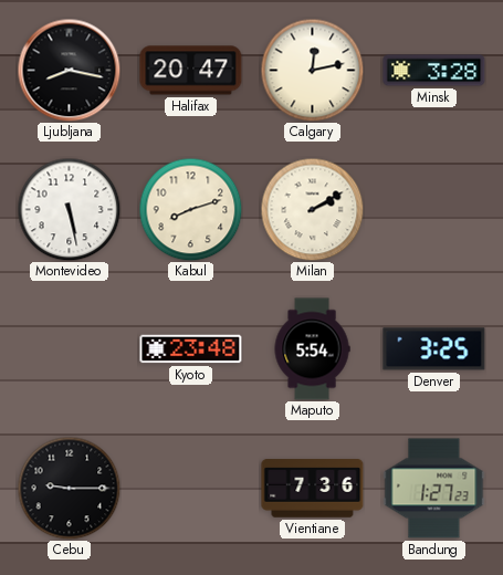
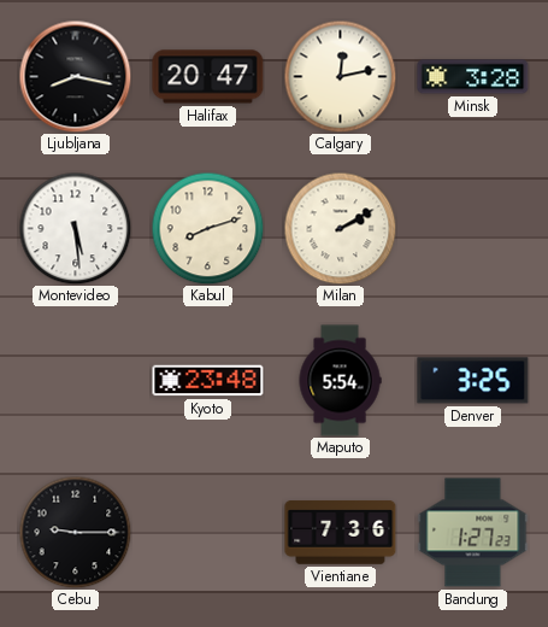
Montevideo: 5:28 -> 5:29
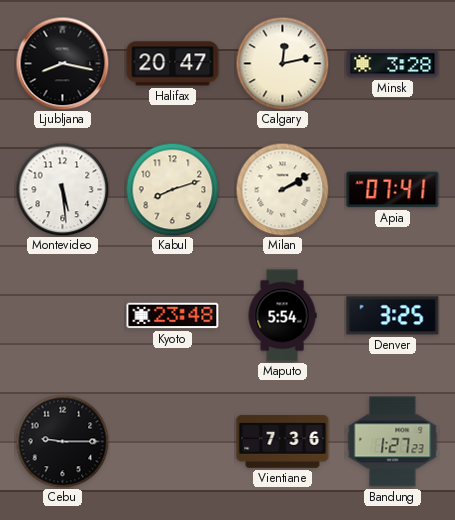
Apia: none -> 07:41
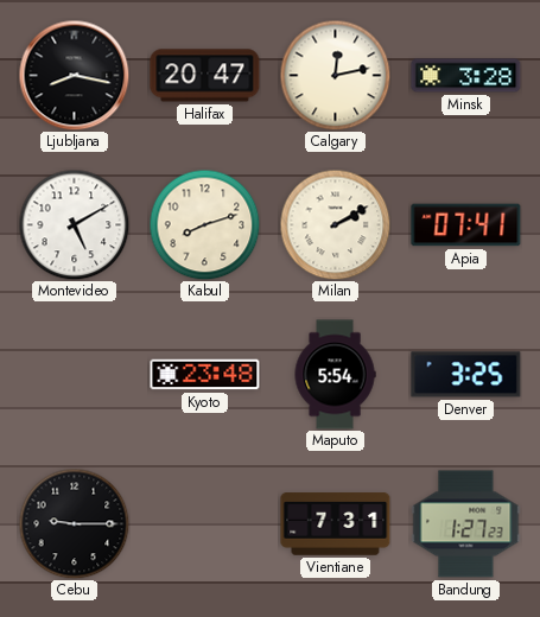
Montevideo: 5:29 -> 5:10
Vientiane: 7:36 -> 7:31
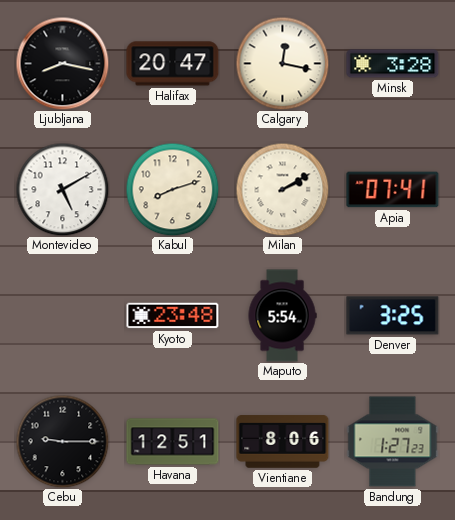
Calgary: 12:13 -> 12:17
Havana: none -> 12:51
Vientiane: 7:31 -> 8:06
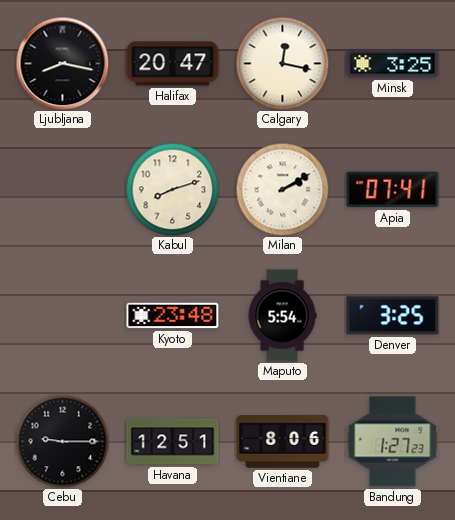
Minsk: 3:28 -> 3:25
Montevideo: 5:10 -> none
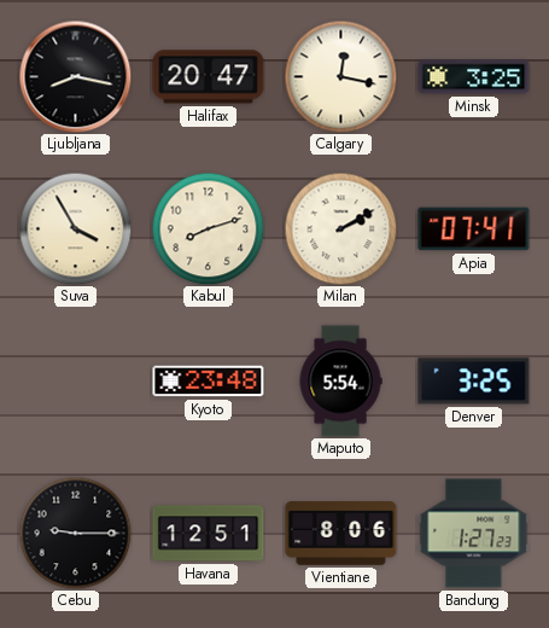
Suva: none -> 3:55
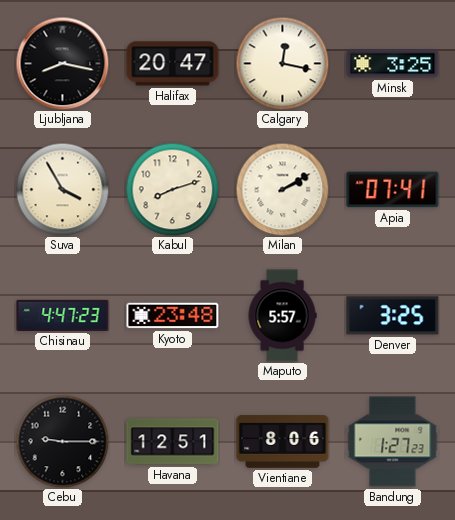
Chisinau: none -> 4:47
Maputo: 5:54 -> 5:57
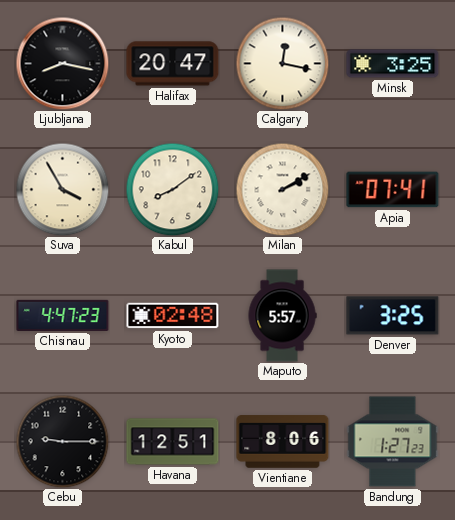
Kabul: 8:12 -> 8:09
Kyoto: 23:48 -> 02:48
